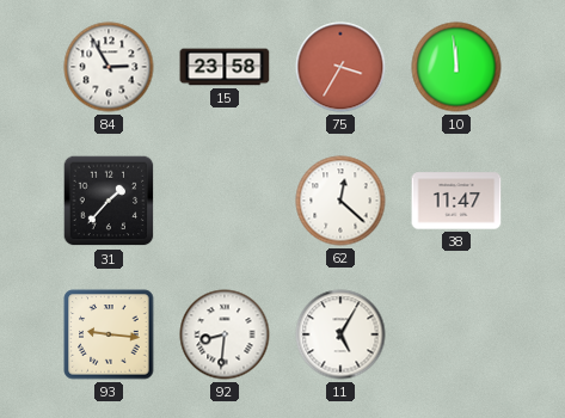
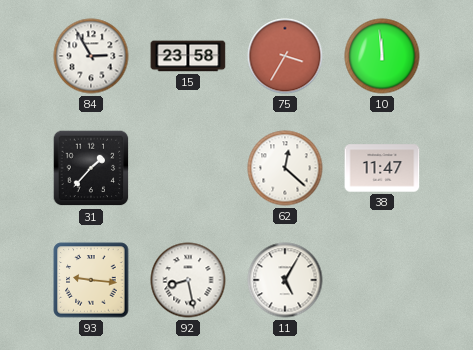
92: 8:31 -> 8:28
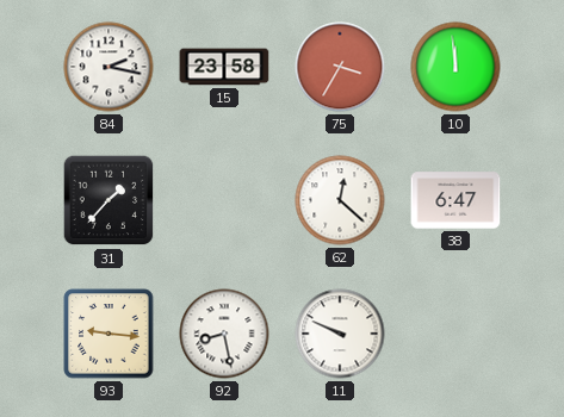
84: 2:55 -> 2:17
38: 11:47 -> 6:47
11: 5:05 -> 9:49
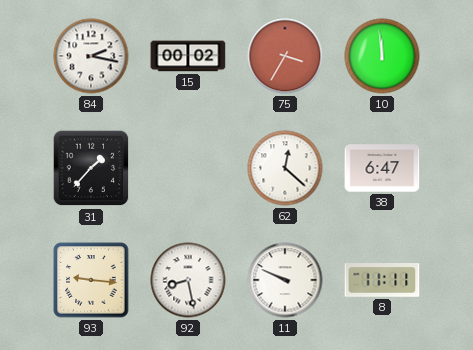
15: 23:58 -> 00:02
8: none -> 11:11
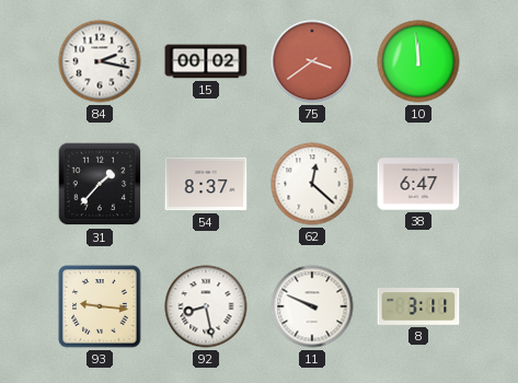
75: 3:35 -> 3:39
54: none -> 8:37
8: 11:11 -> 3:11
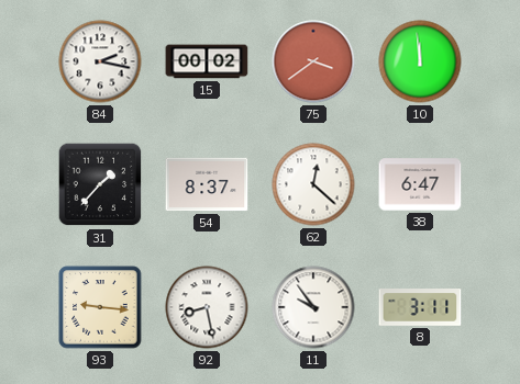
11: 9:49 -> 9:54
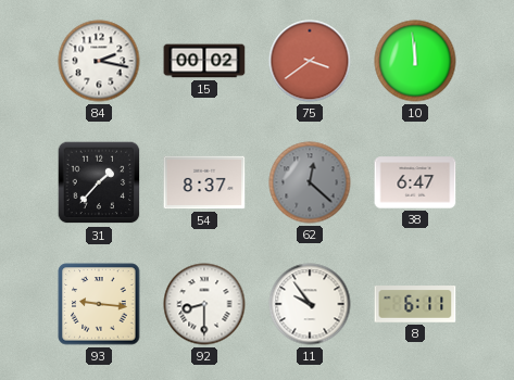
62 dial: white -> grey
92: 8:28 -> 8:30
8: 3:11 -> 6:11
